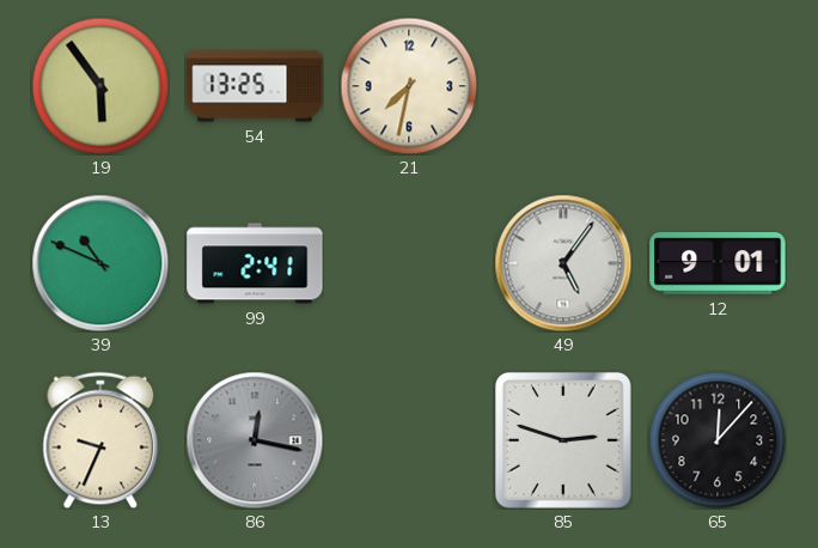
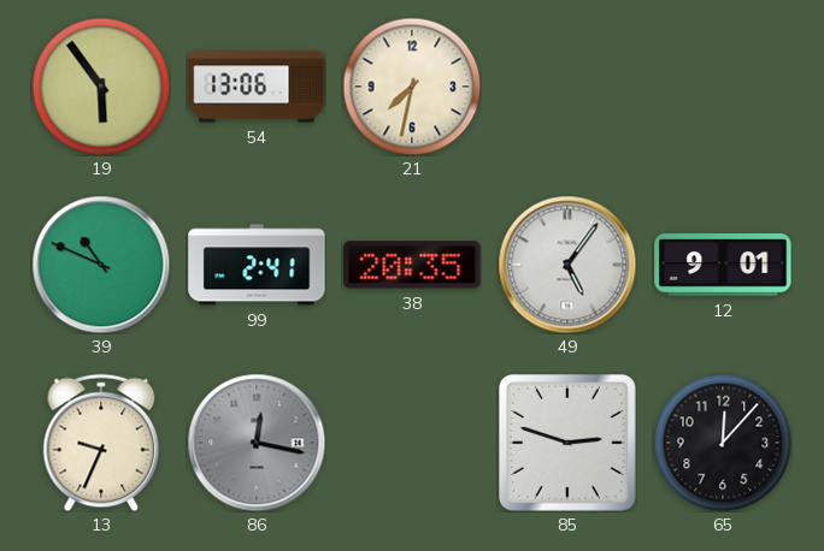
54: 13:25 -> 13:06
38: none -> 20:35
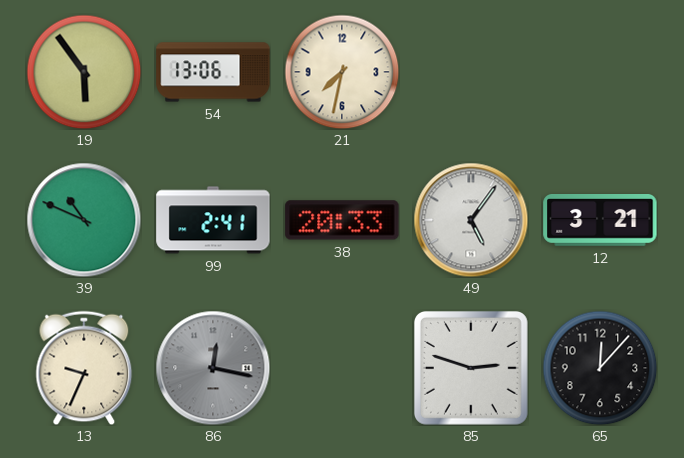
38: 20:35 -> 20:33
12: 9:01 -> 3:21
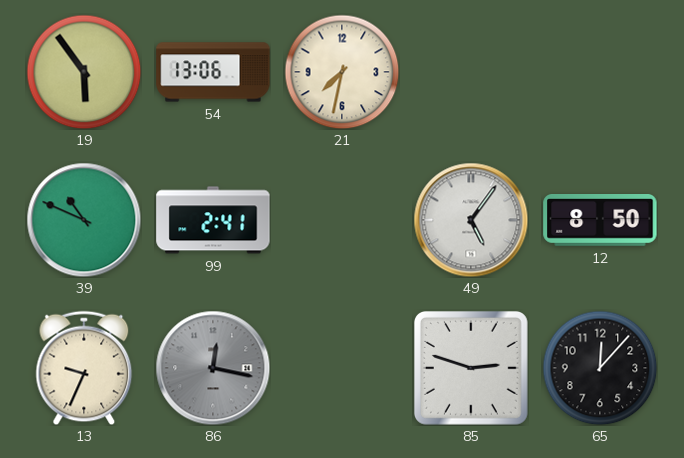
38: 20:33 -> none
12: 3:21 -> 8:50
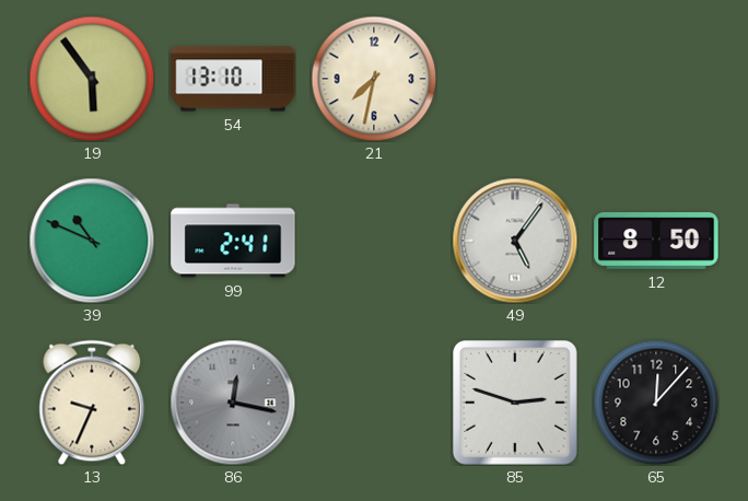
54: 13:06 -> 13:10
